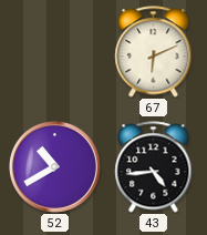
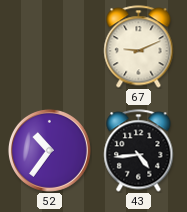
67: 6:11 -> 9:11
52: 10:40 -> 10:36
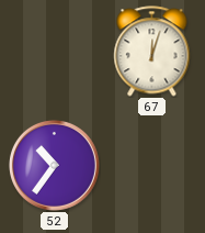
67: 9:11 -> 12:03
43: 4:44 -> none
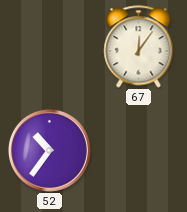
67: 12:03 -> 12:06
